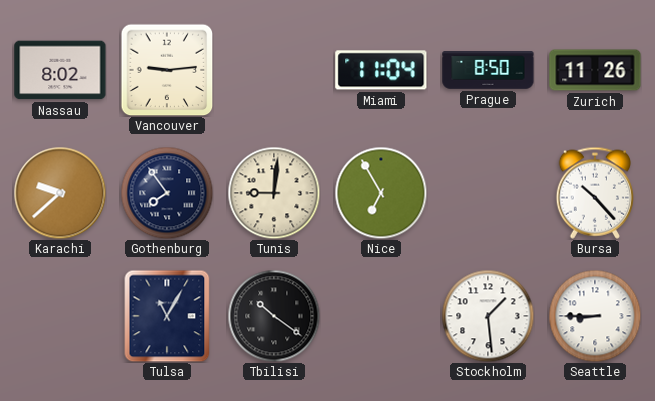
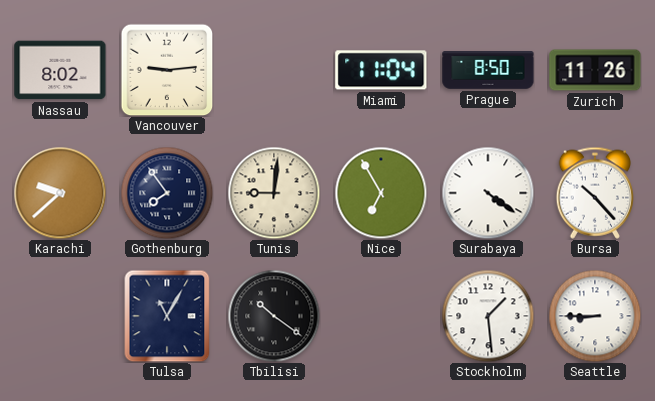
Surabaya: none -> 4:21
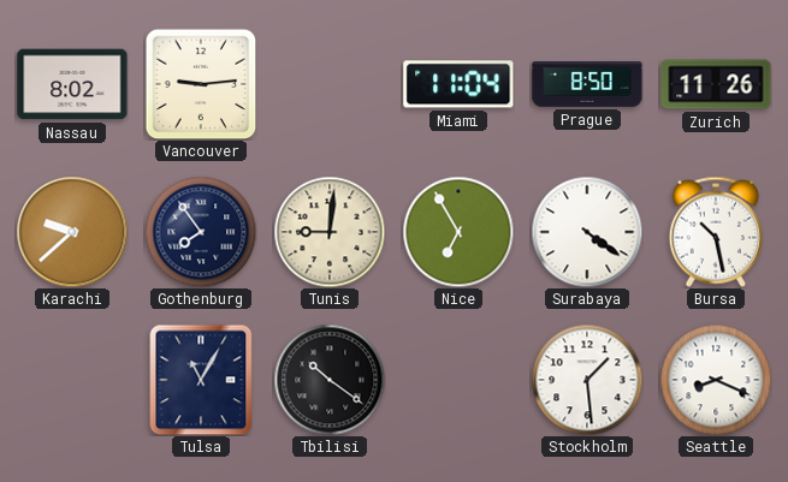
Bursa: 10:23 -> 10:28
Seattle: 8:45 -> 8:19
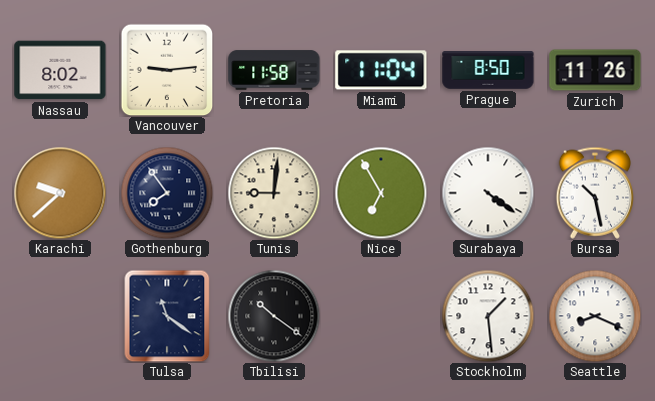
Pretoria: none -> 11:58
Tulsa: 11:05 -> 11:21
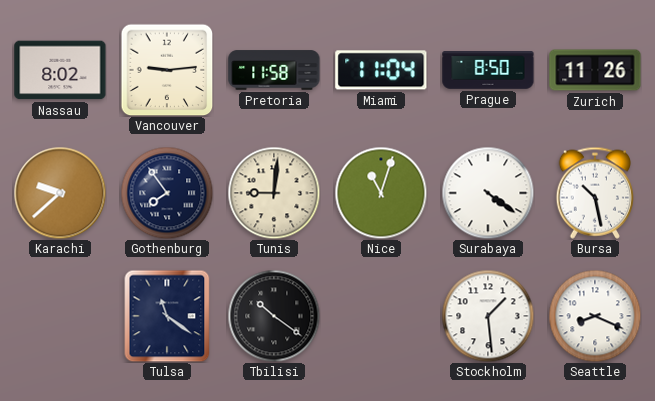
Nice: 6:55 -> 11:03
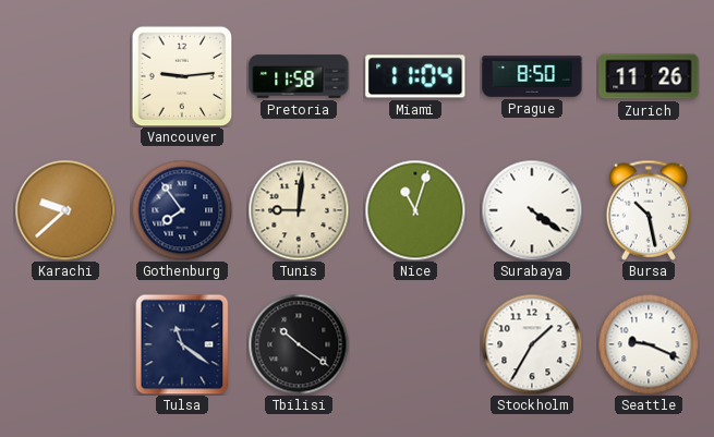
Nassau: 8:02 -> none
Stockholm: 1:29 -> 1:35
Seattle: 8:19 -> 9:19
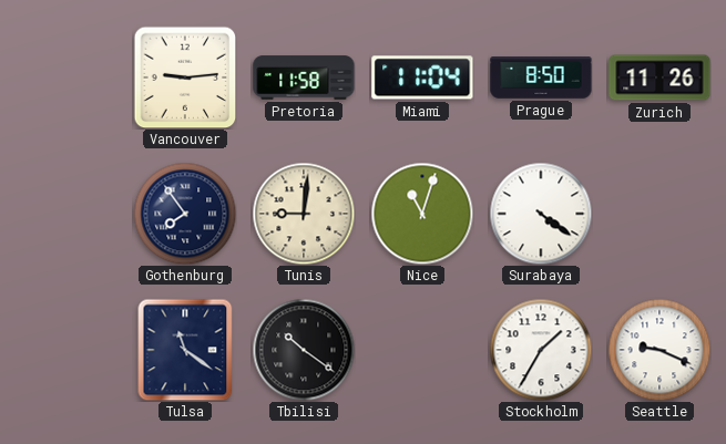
Karachi: 9:38 -> none
Bursa: 10:28 -> none
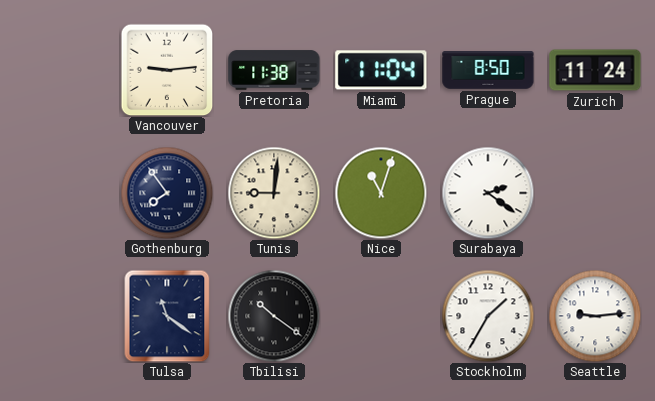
Pretoria: 11:58 -> 11:38
Zurich: 11:26 -> 11:24
Surabaya: 4:21 -> 2:21
Seattle: 9:19 -> 9:14
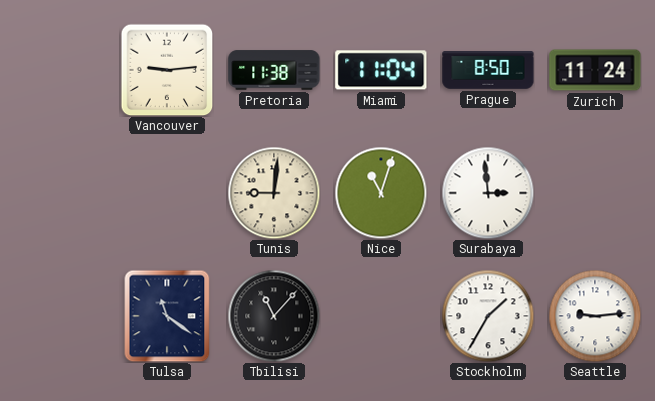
Gothenburg: 7:54 -> none
Surabaya: 2:21 -> 2:59
Tbilisi: 10:21 -> 11:07
